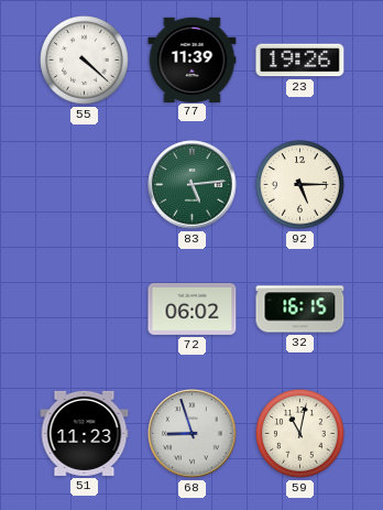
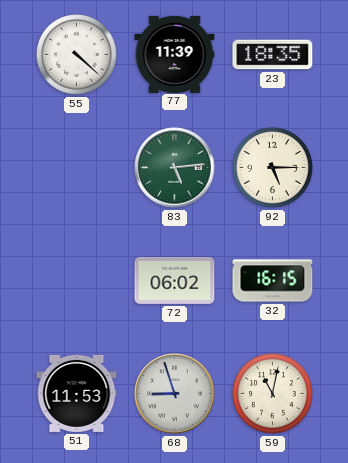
23: 19:26 -> 18:35
51: 11:23 -> 11:53
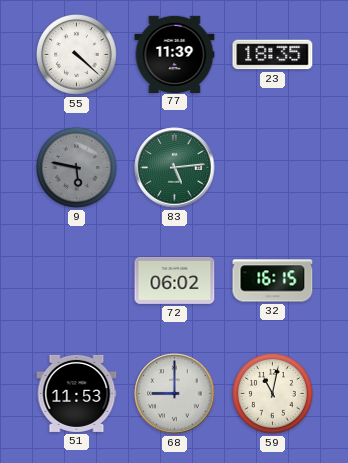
9: none -> 5:47
92: 5:15 -> none
68: 8:57 -> 9:00
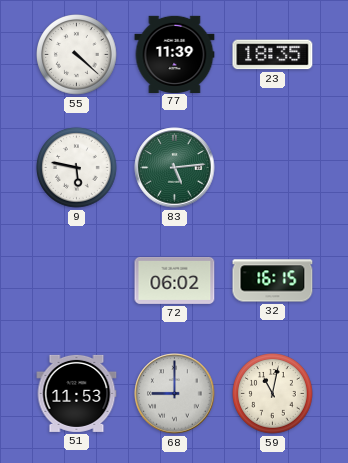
9 dial: grey -> white
